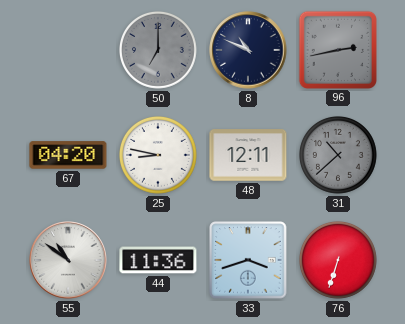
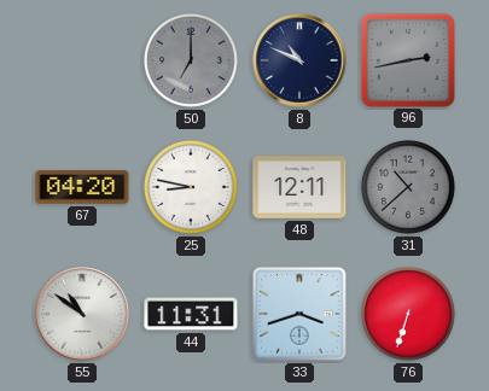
44: 11:36 -> 11:31
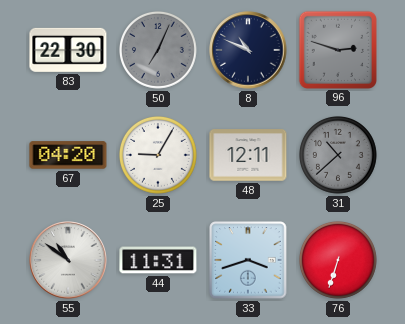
83: none -> 22:30
50: 7:00 -> 7:04
96: 2:43 -> 2:48
25: 8:47 -> 9:05
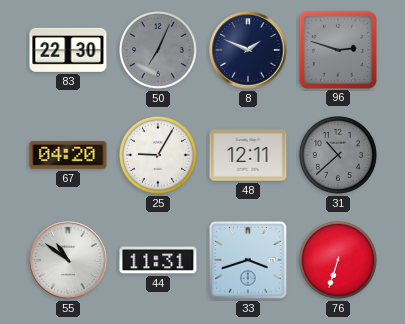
8: 10:49 -> 1:49
